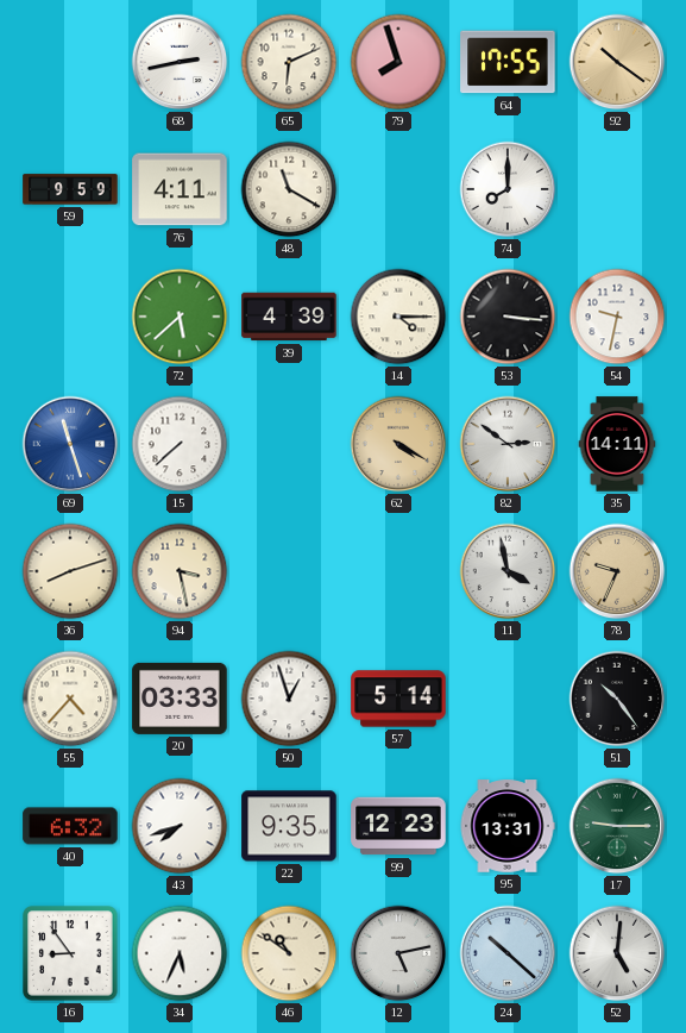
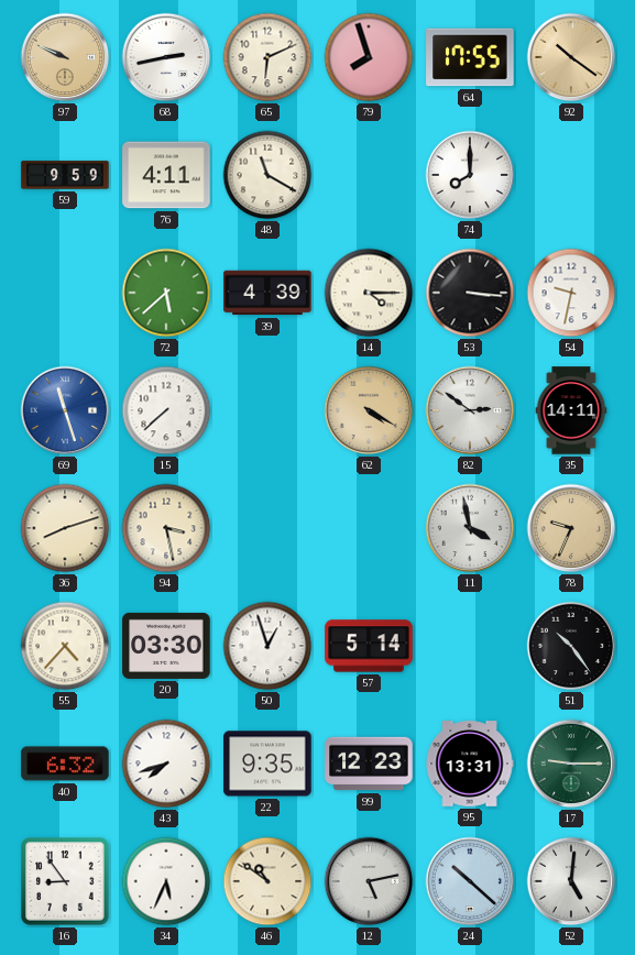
97: none -> 9:49
20: 03:33 -> 03:30
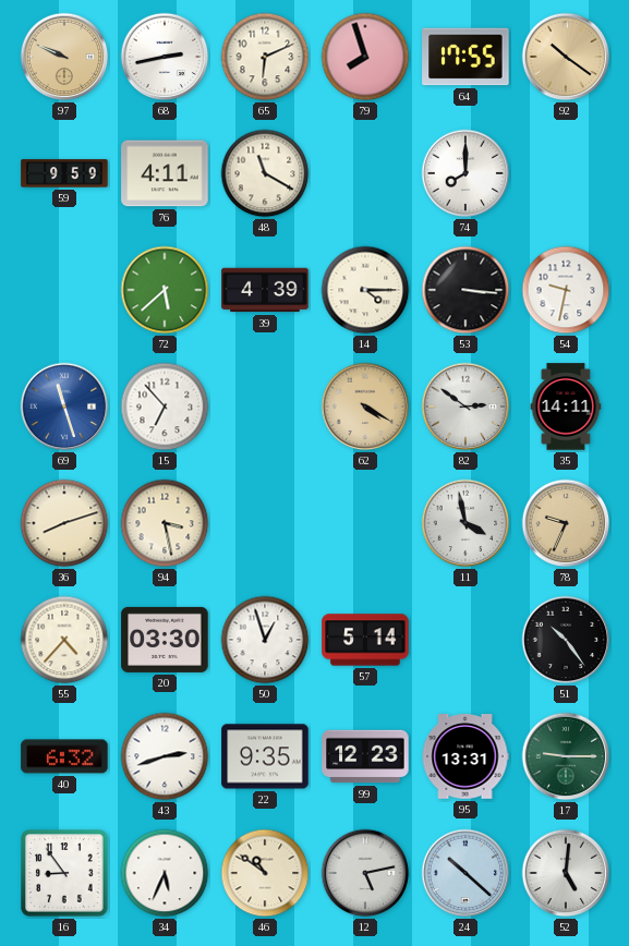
15: 7:38 -> 6:53
43: 7:42 -> 2:42
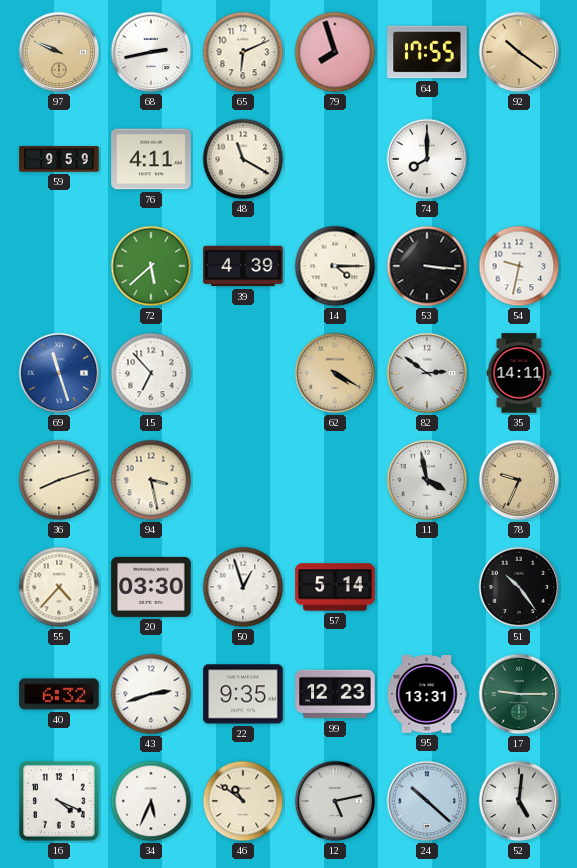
16: 8:54 -> 4:19
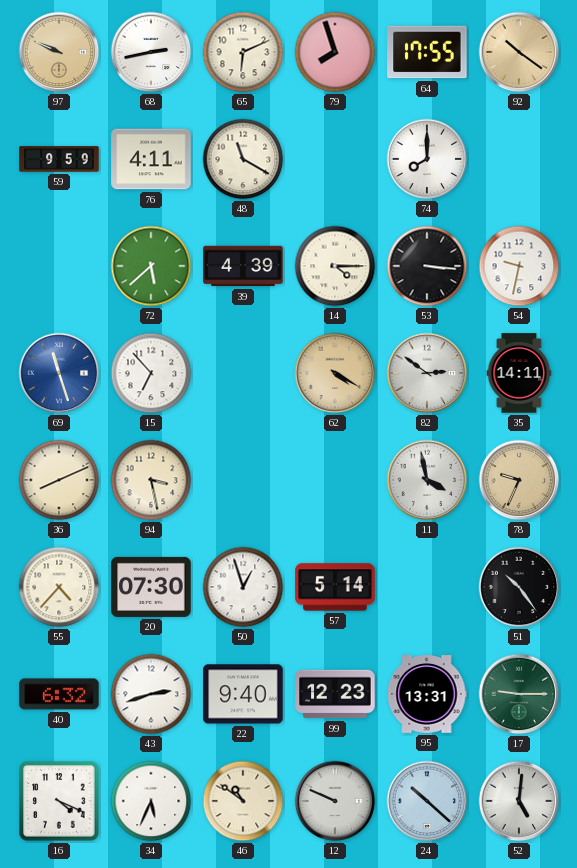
36: 8:12 -> 8:11
20: 03:30 -> 07:30
22: 9:35 -> 9:40
12: 5:13 -> 9:49
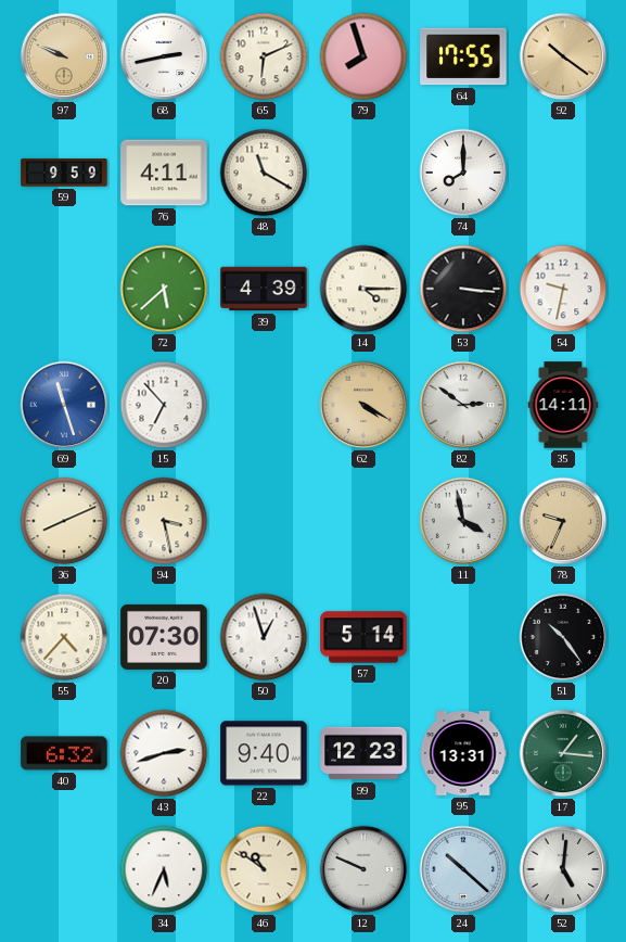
17: 9:15 -> 1:16
16: 4:19 -> none
